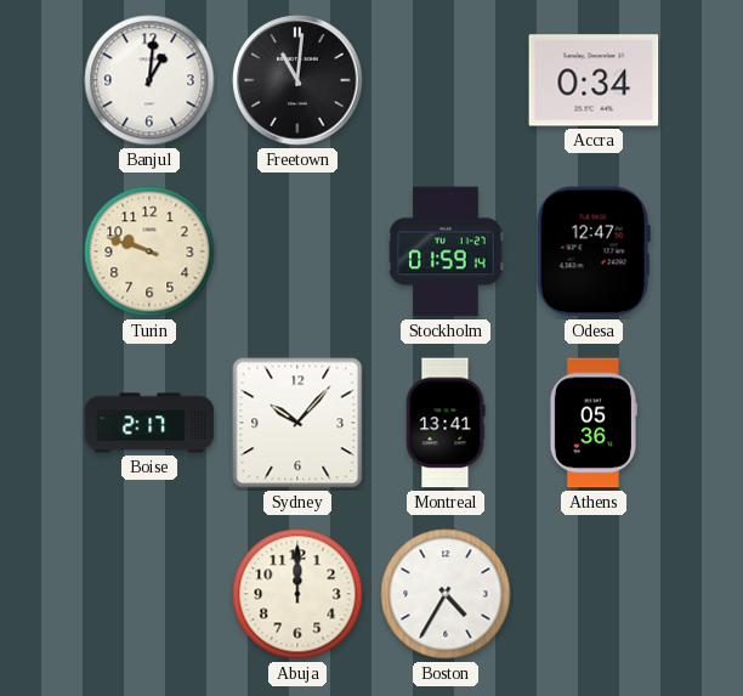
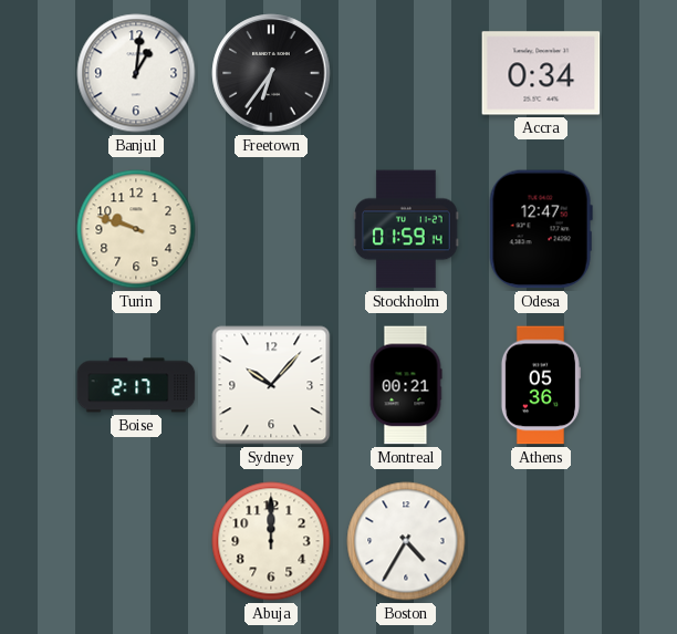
Freetown: 11:01 -> 6:36
Montreal: 13:41 -> 00:21
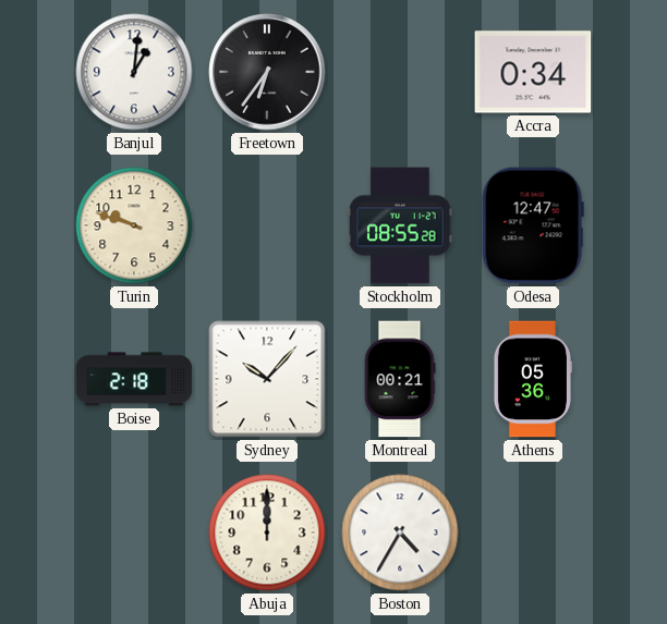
Stockholm: 01:59 -> 08:55
Boise: 2:17 -> 2:18
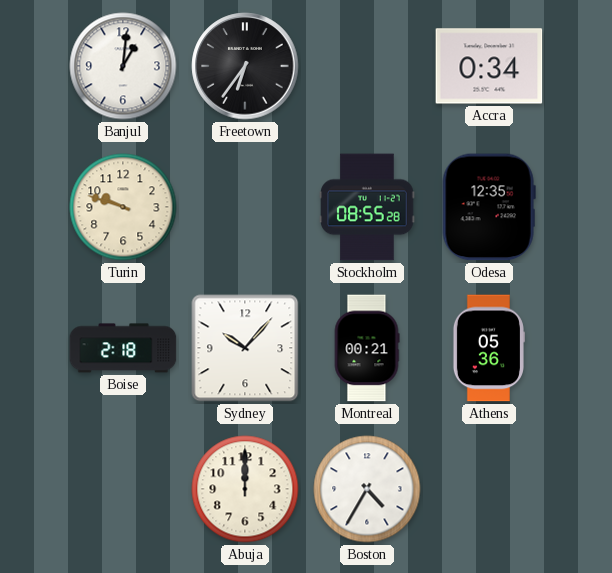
Odesa: 12:47 -> 12:35
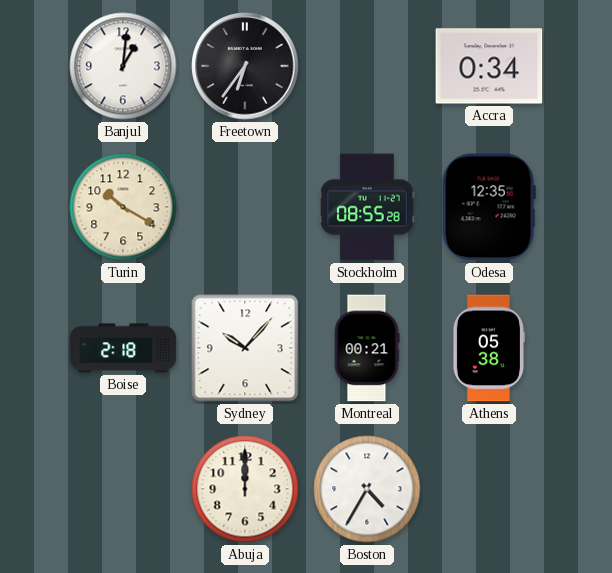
Turin: 9:48 -> 10:20
Athens: 05:36 -> 05:38
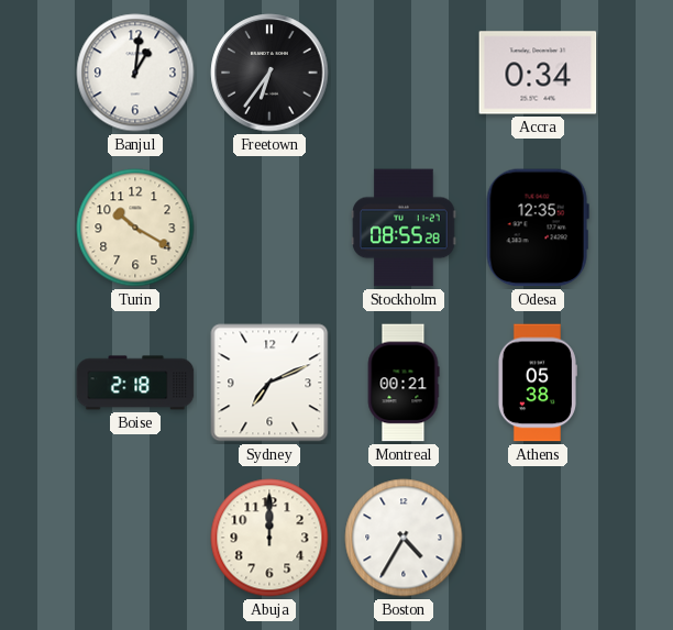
Sydney: 10:07 -> 7:11
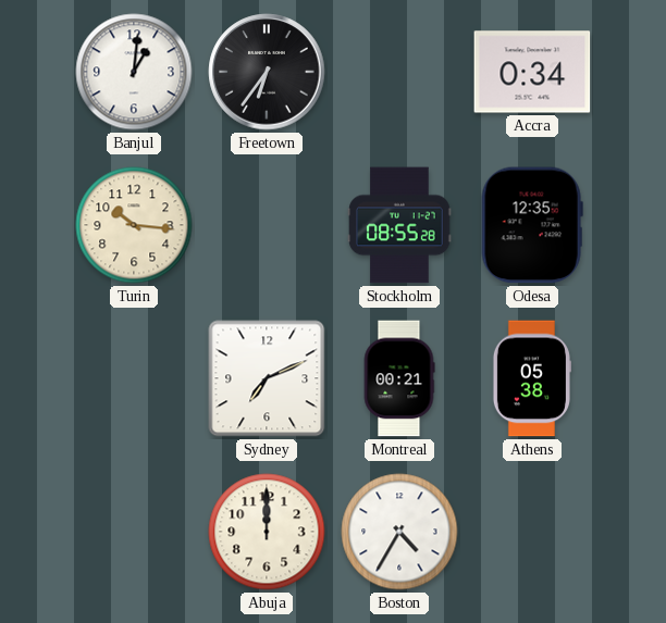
Turin: 10:20 -> 10:16
Boise: 2:18 -> none
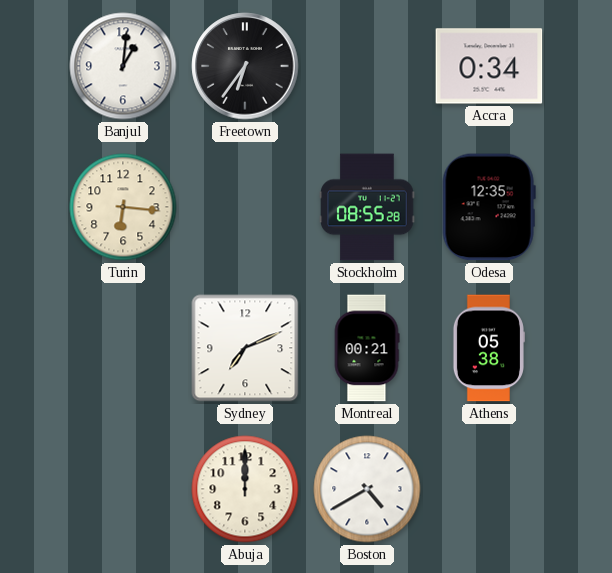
Turin: 10:16 -> 6:16
Boston: 4:35 -> 4:40
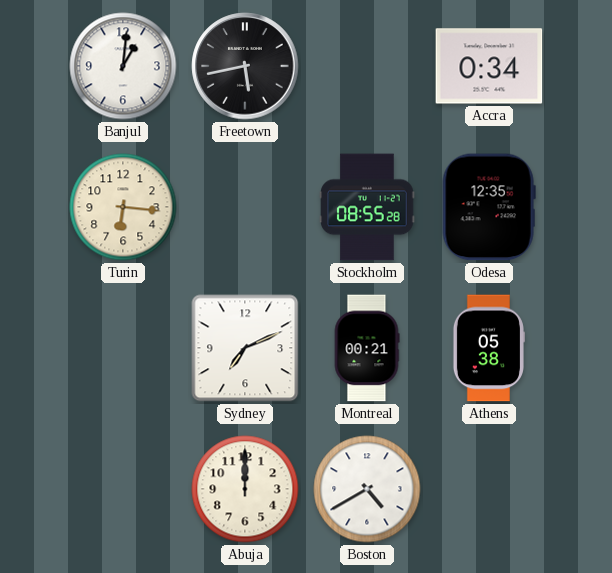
Freetown: 6:36 -> 5:43
